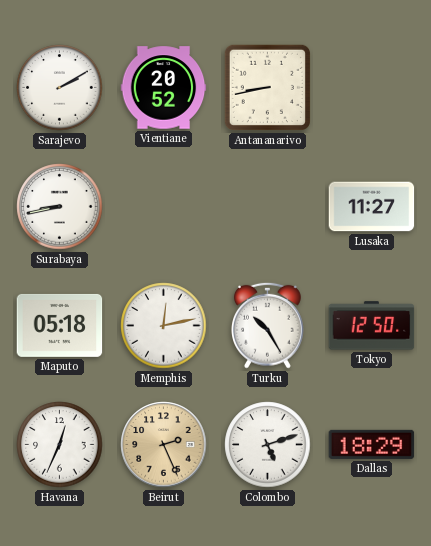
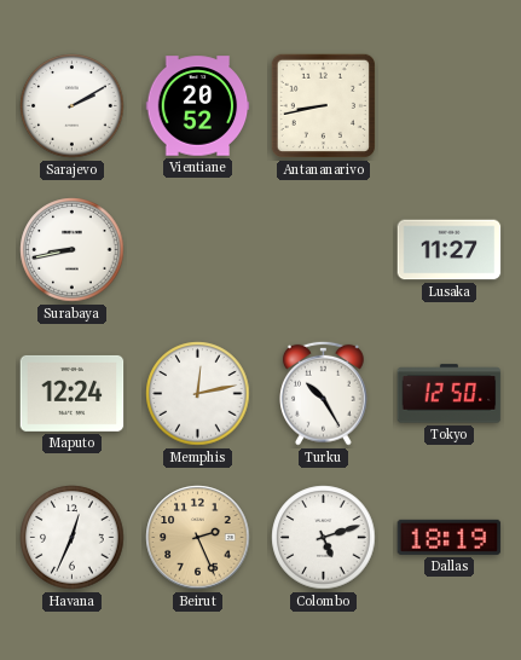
Maputo: 05:18 -> 12:24
Dallas: 18:29 -> 18:19
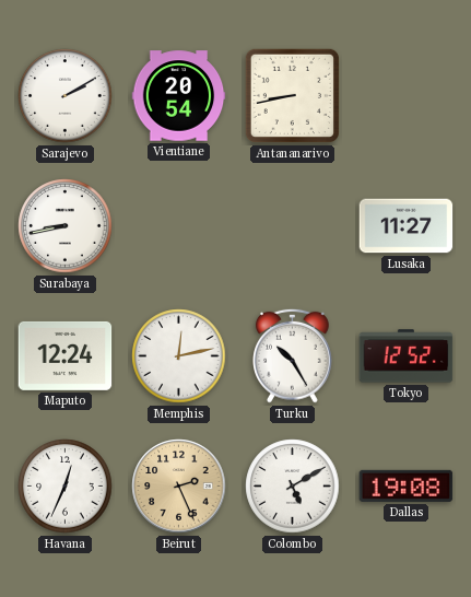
Vientiane: 20:52 -> 20:54
Tokyo: 12:50 -> 12:52
Colombo: 5:12 -> 5:10
Dallas: 18:19 -> 19:08
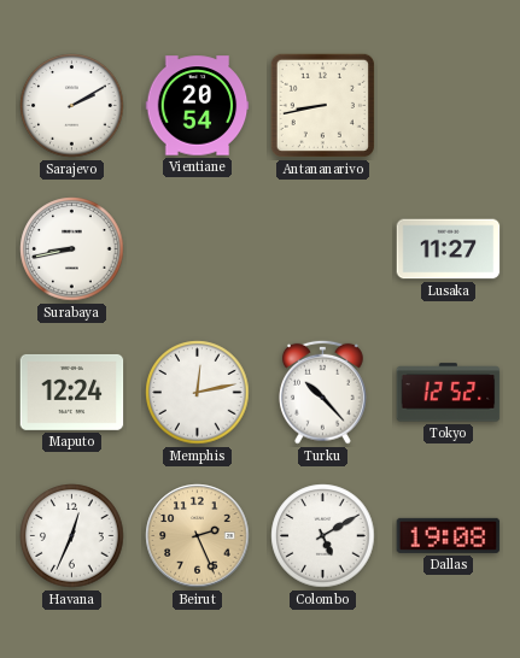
Turku: 10:25 -> 10:23
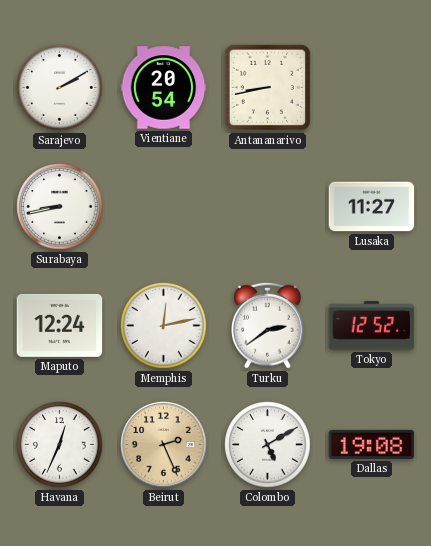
Turku: 10:23 -> 2:39
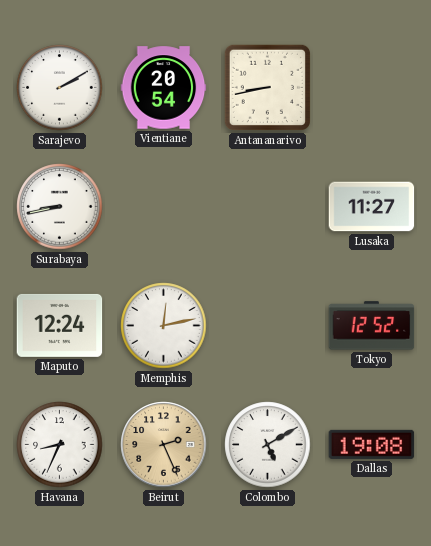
Turku: 2:39 -> none
Havana: 12:34 -> 8:34
